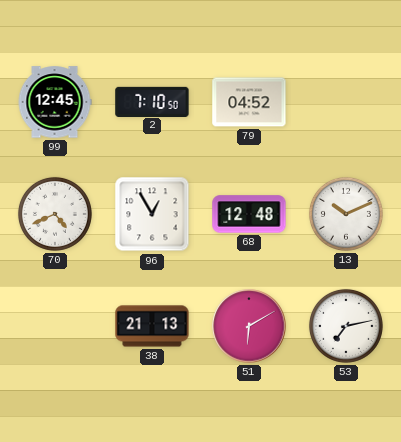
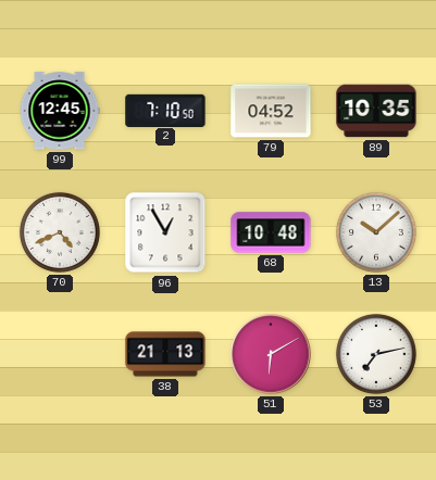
89: none -> 10:35
68: 12:48 -> 10:48
13: 10:11 -> 10:08
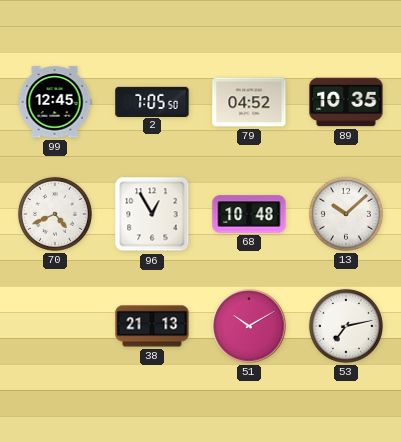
2: 7:10 -> 7:05
51: 6:10 -> 10:10
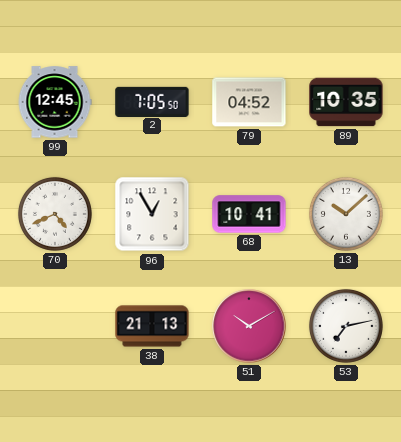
68: 10:48 -> 10:41
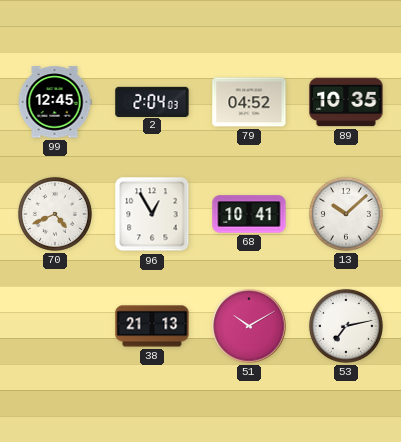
2: 7:05 -> 2:04
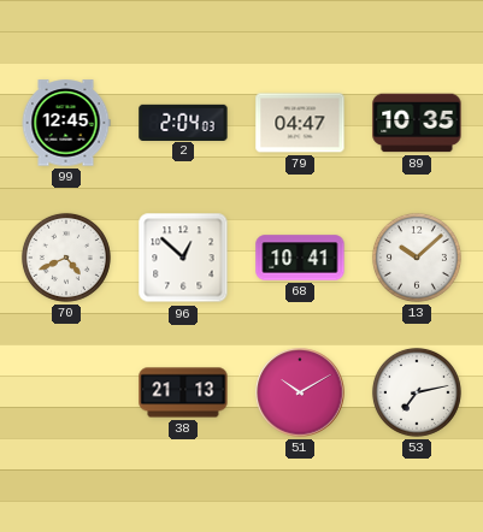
79: 04:52 -> 04:47
96: 12:55 -> 12:52
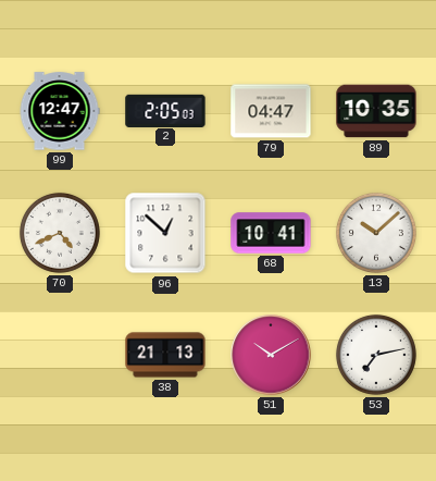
99: 12:45 -> 12:47
2: 2:04 -> 2:05
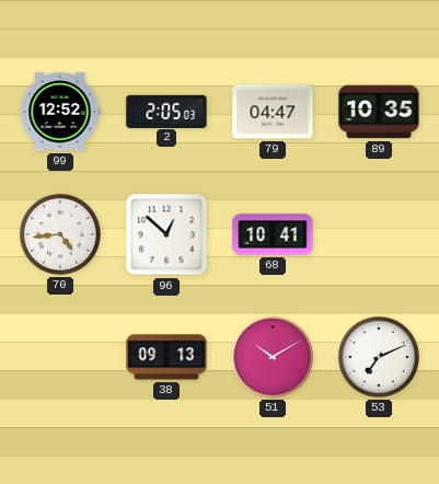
99: 12:47 -> 12:52
70: 4:41 -> 4:44
13: 10:08 -> none
38: 21:13 -> 09:13
53: 7:13 -> 7:11
